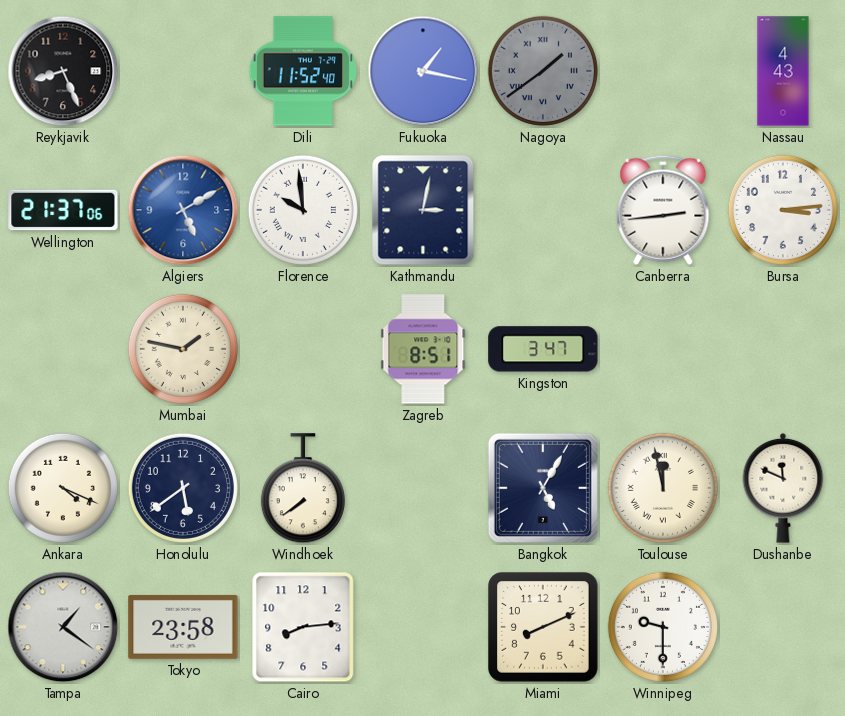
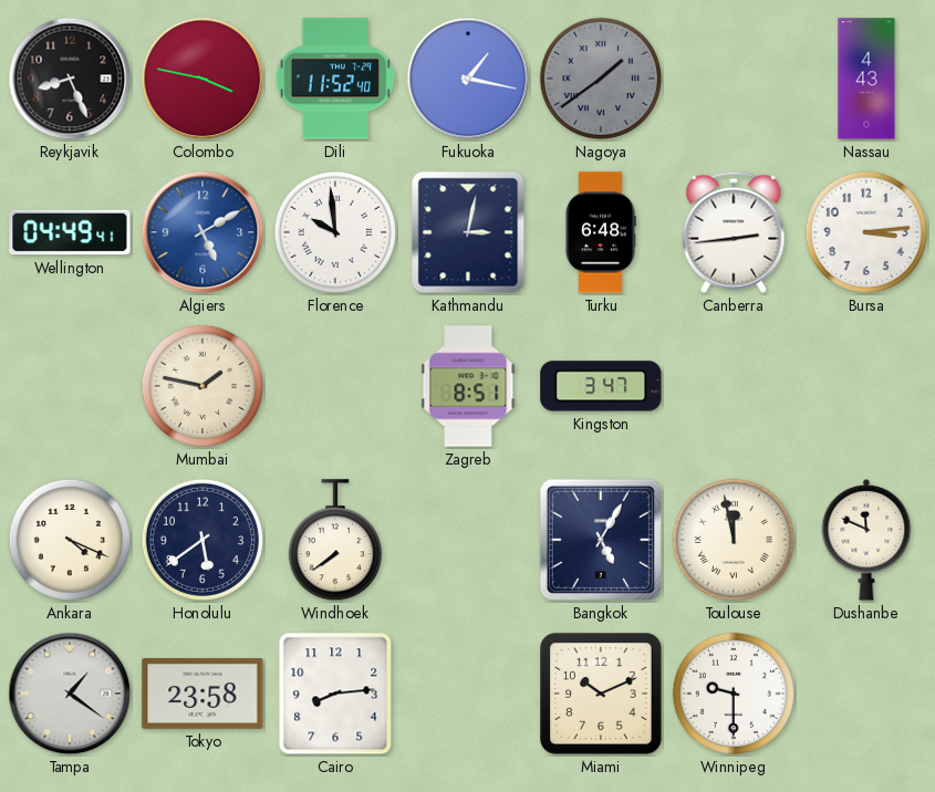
Colombo: none -> 3:47
Wellington: 21:37 -> 04:49
Turku: none -> 6:48
Miami: 8:11 -> 10:11
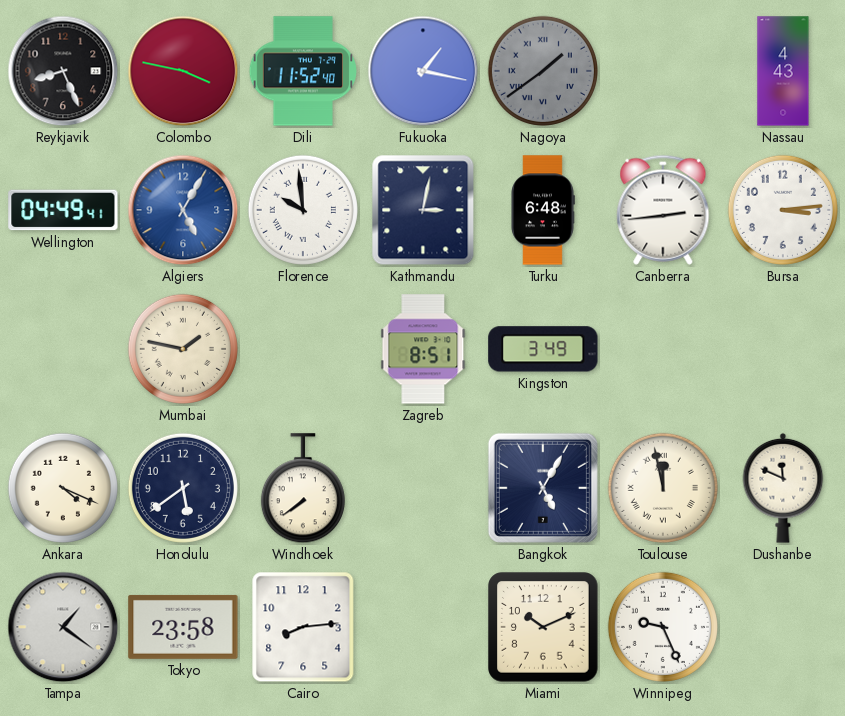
Algiers: 5:10 -> 5:05
Kingston: 3:47 -> 3:49
Winnipeg: 9:30 -> 9:26
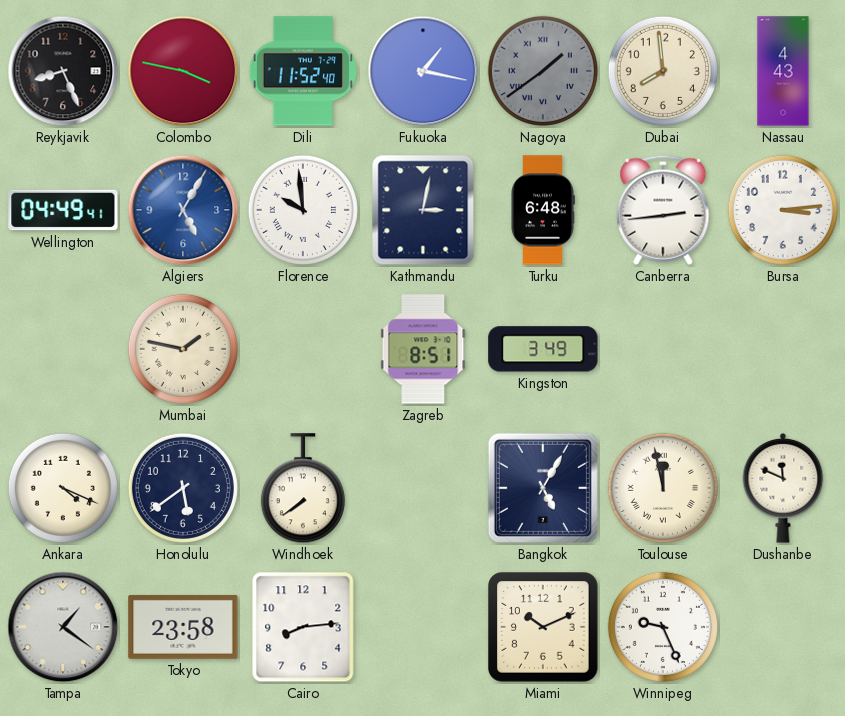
Dubai: none -> 7:59
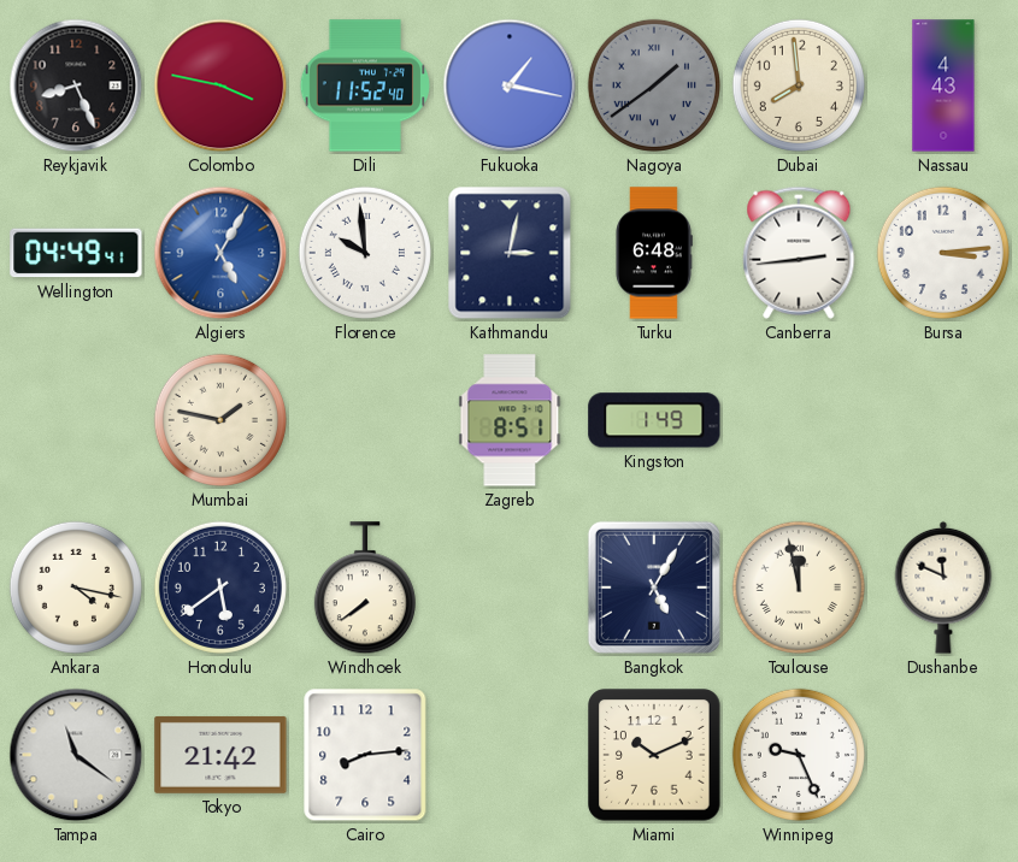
Kingston: 3:49 -> 1:49
Ankara: 4:19 -> 4:17
Tampa: 1:21 -> 11:21
Tokyo: 23:58 -> 21:42
